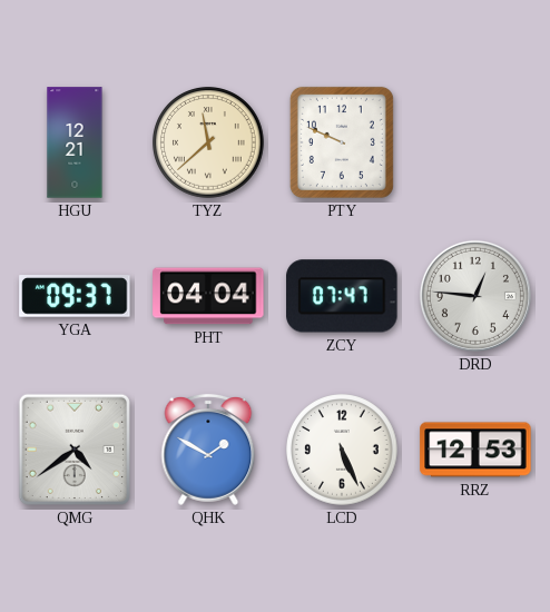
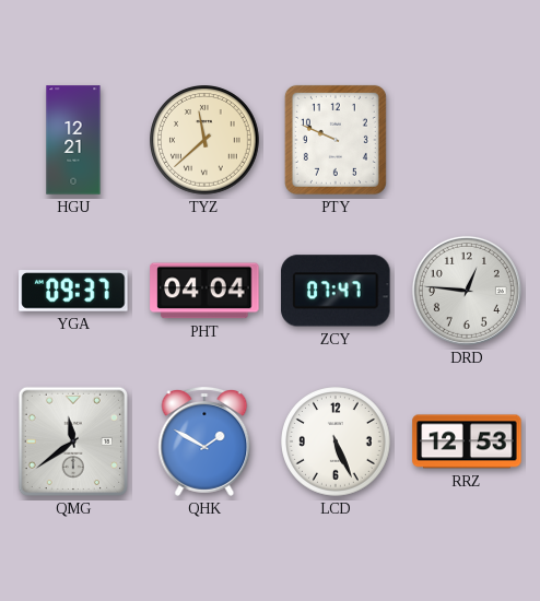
QMG: 4:39 -> 11:39
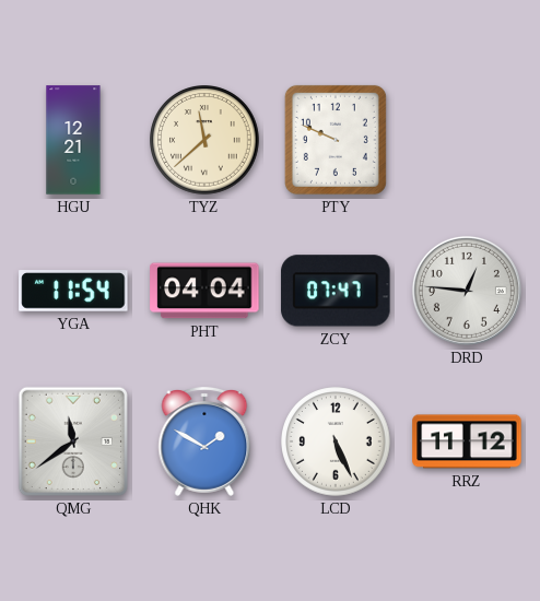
YGA: 09:37 -> 11:54
RRZ: 12:53 -> 11:12
